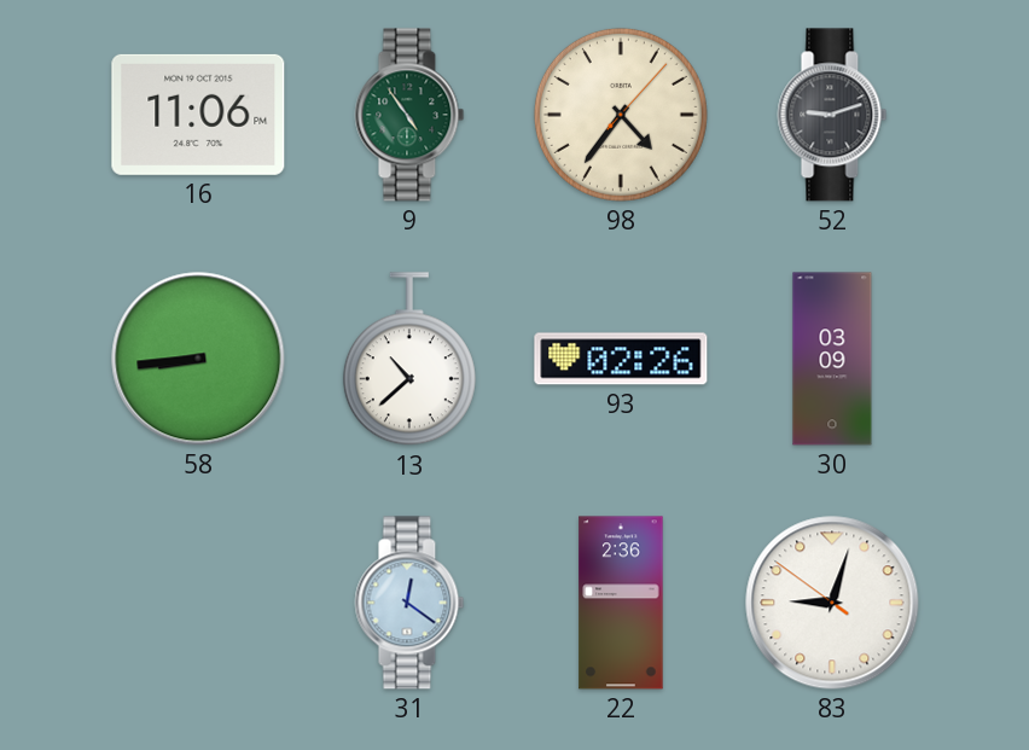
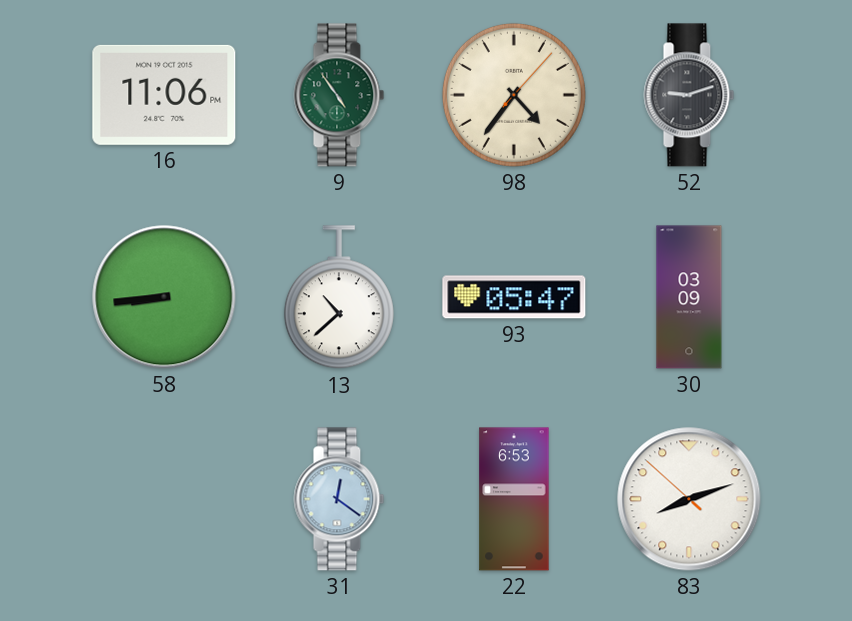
93: 02:26 -> 05:47
22: 2:36 -> 6:53
83: 9:02 -> 8:11
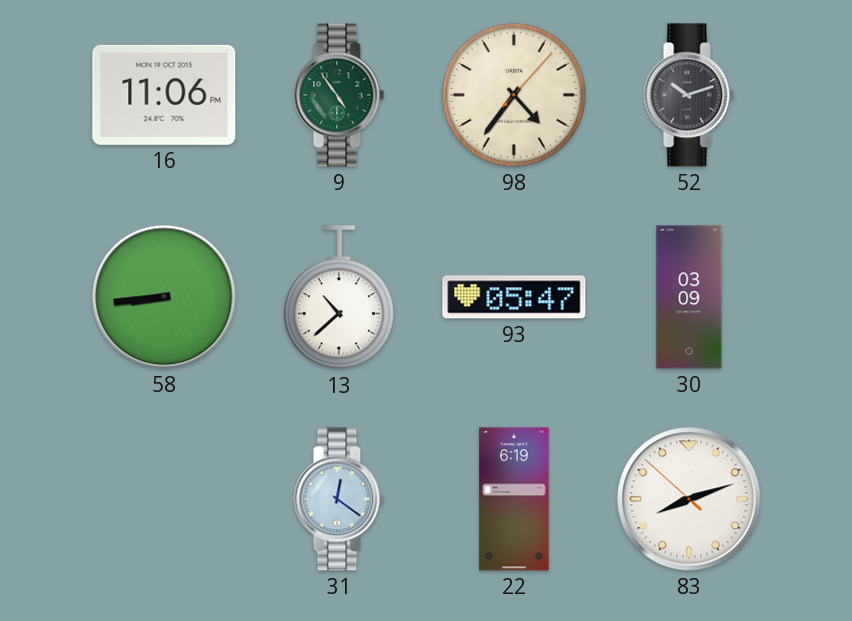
52: 9:12 -> 10:12
22: 6:53 -> 6:19
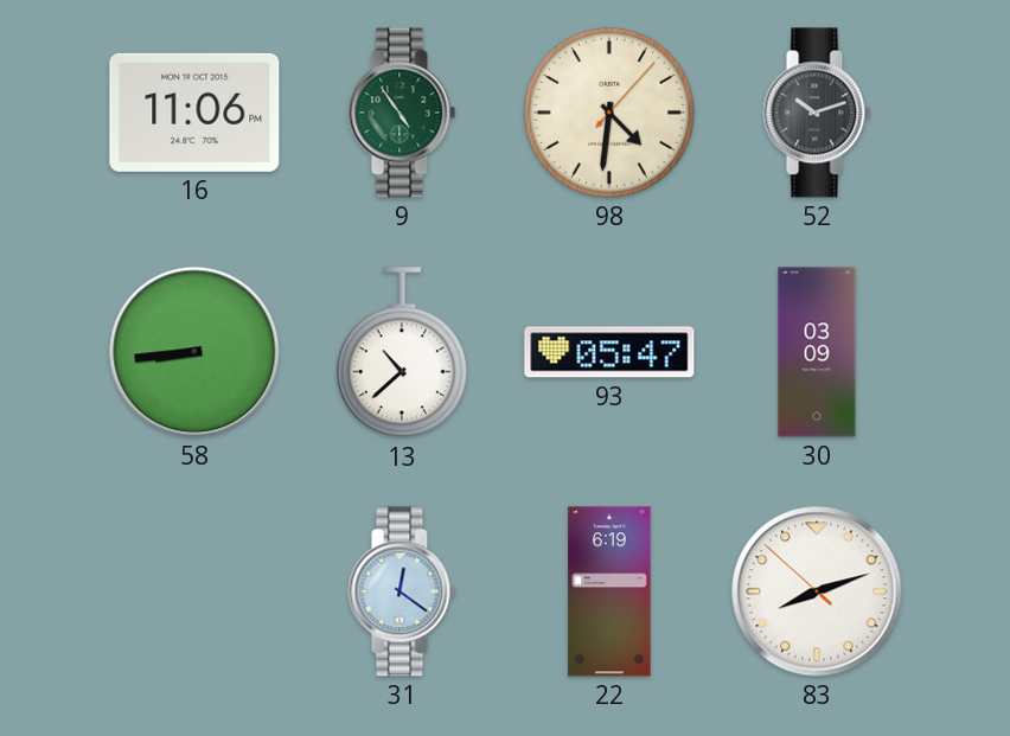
98: 4:36 -> 4:31
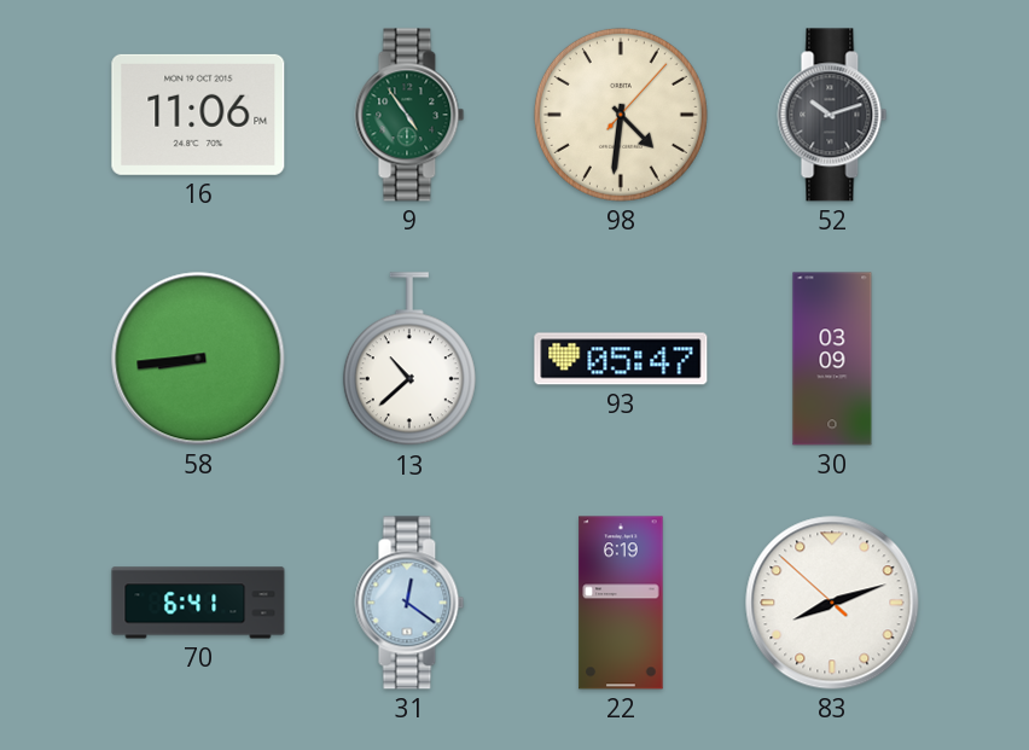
70: none -> 6:41
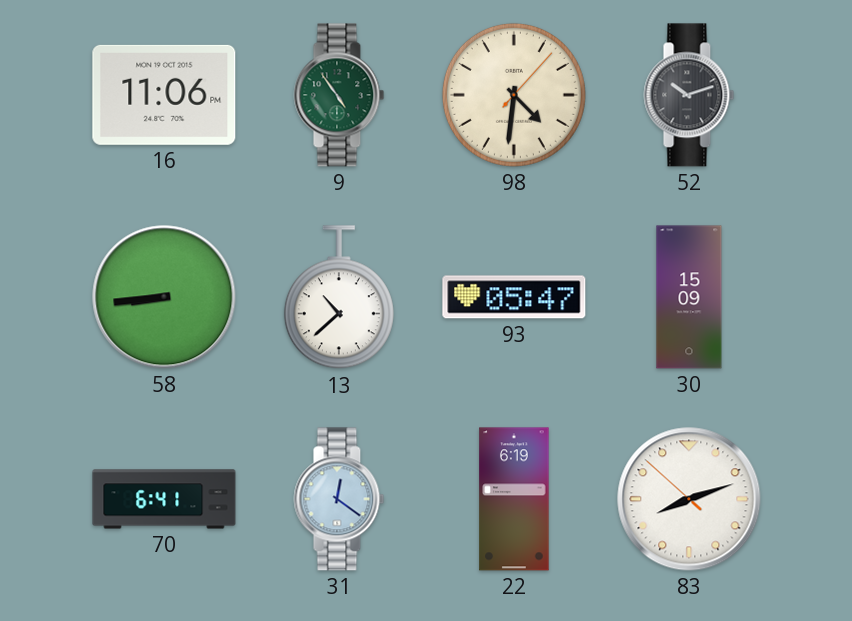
30: 03:09 -> 15:09
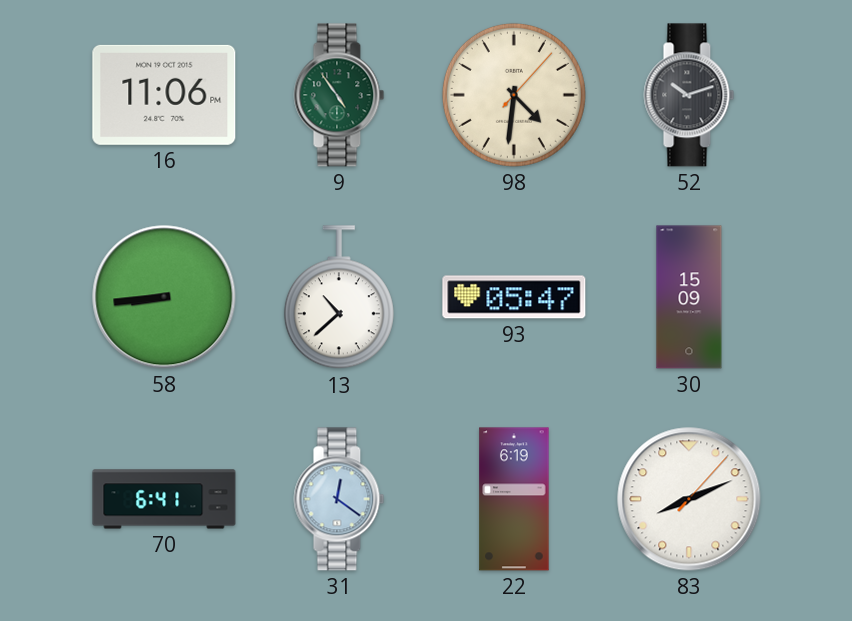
83: 8:11:52 -> 8:11:07
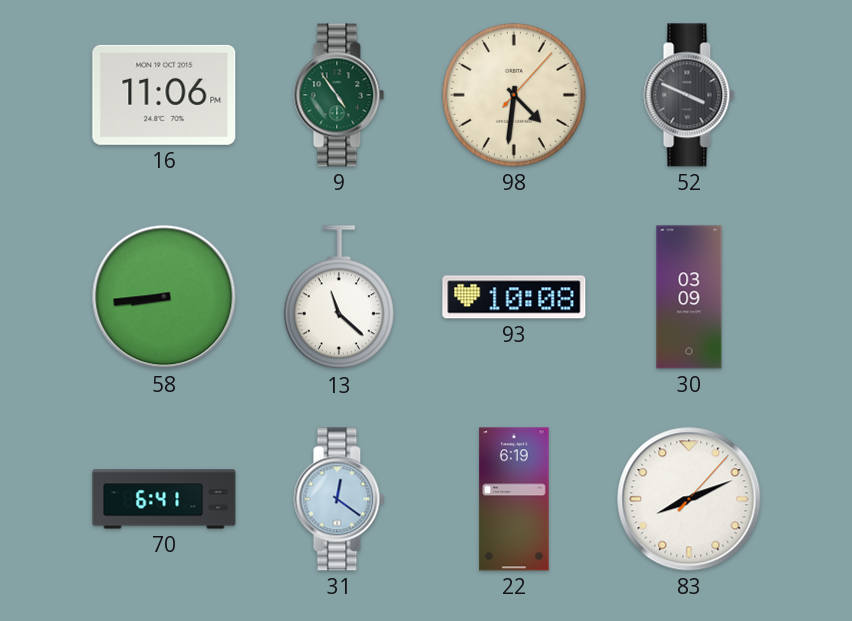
52: 10:12 -> 3:49
13: 10:38 -> 11:22
93: 05:47 -> 10:08
30: 15:09 -> 03:09
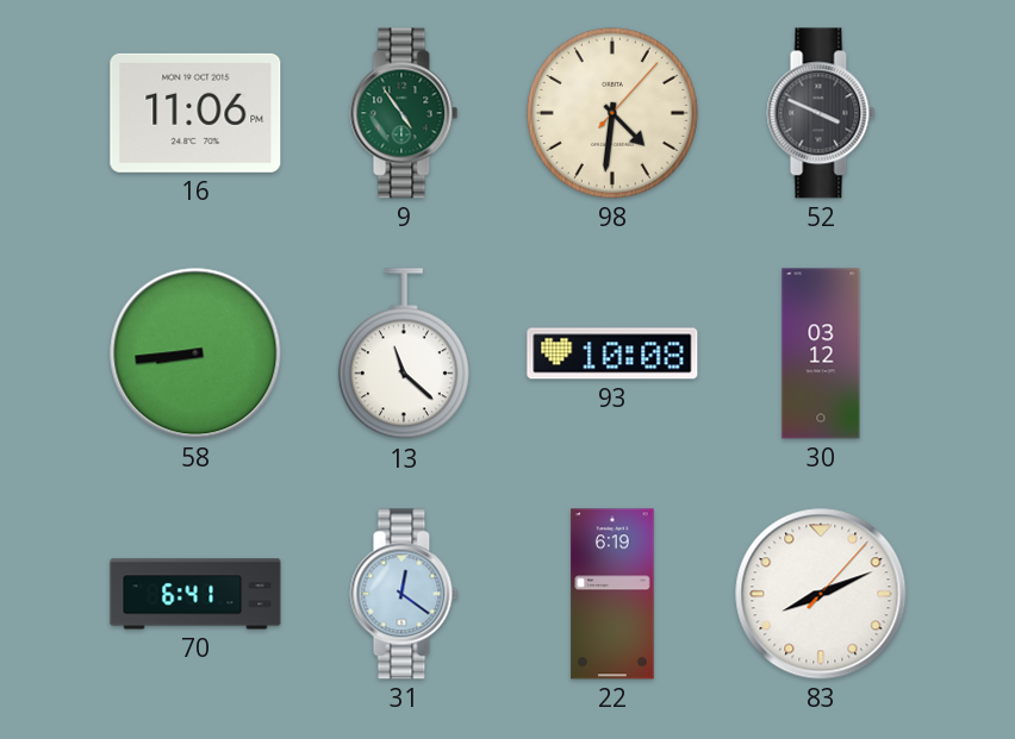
30: 03:09 -> 03:12
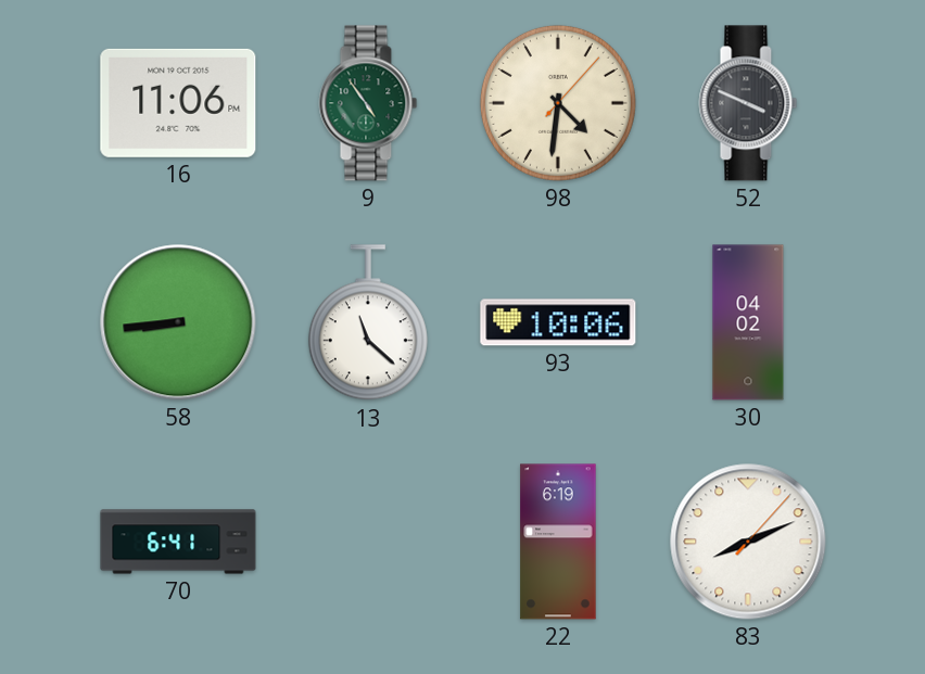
93: 10:08 -> 10:06
30: 03:12 -> 04:02
31: 12:21 -> none
